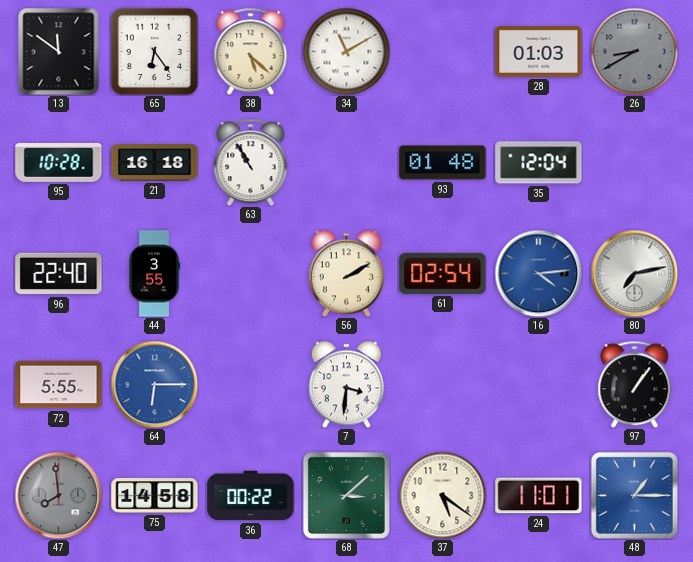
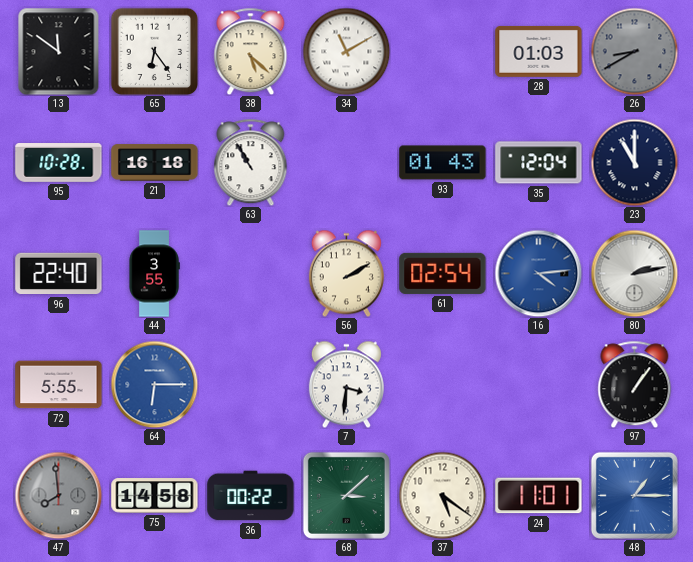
93: 01:48 -> 01:43
23: none -> 11:00
80: 7:13 -> 2:13
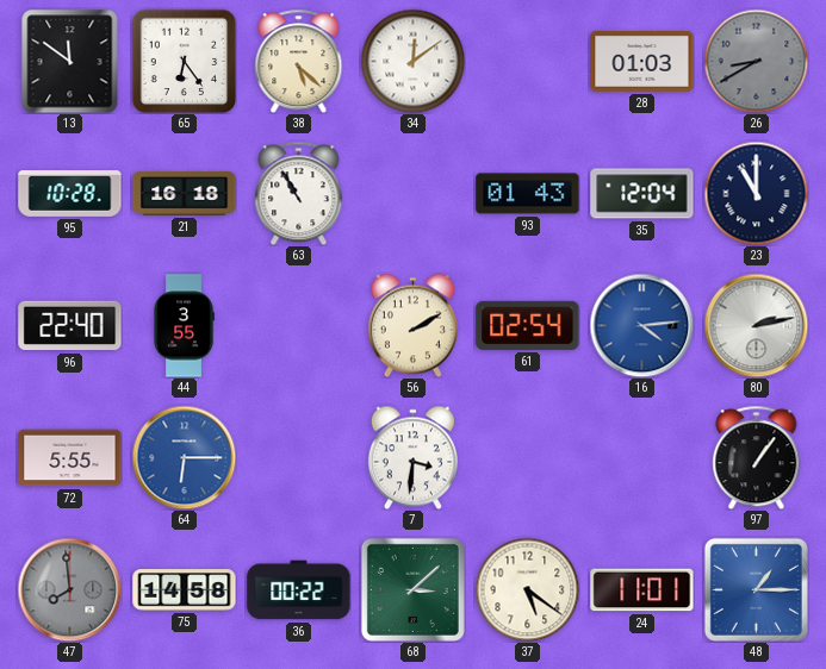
34: 11:10 -> 12:09
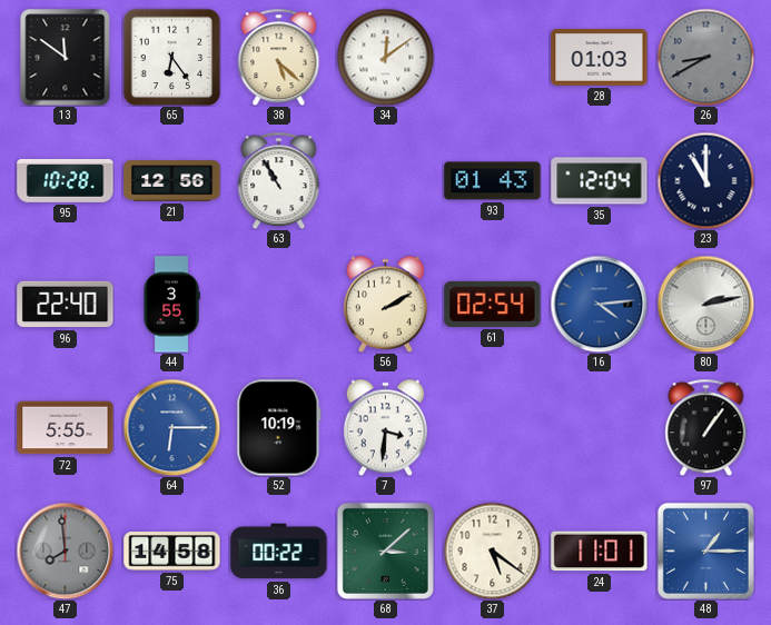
21: 16:18 -> 12:56
52: none -> 10:19
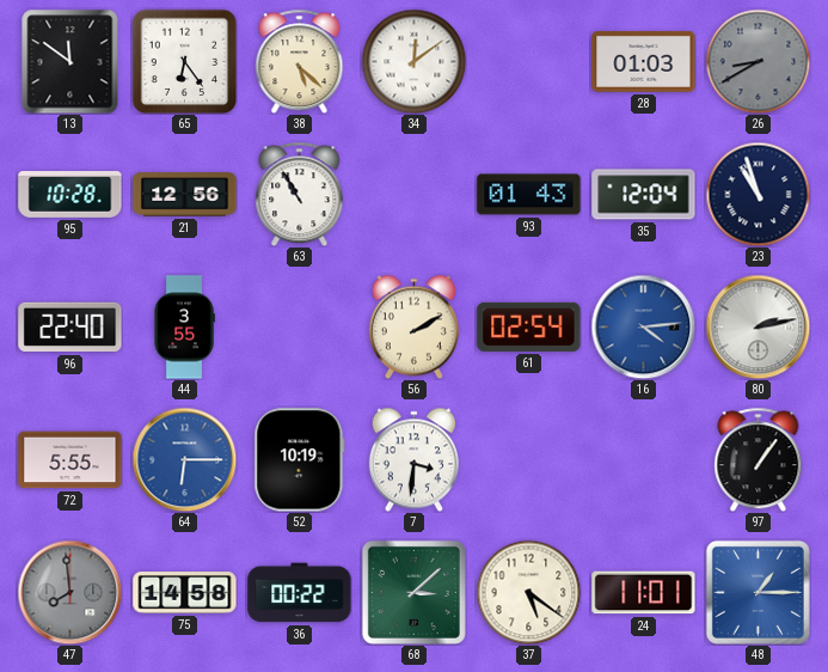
23: 11:00 -> 10:57
